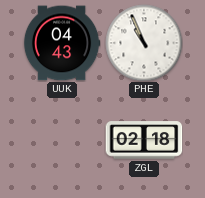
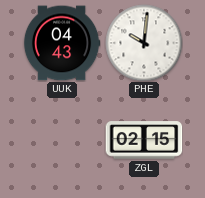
PHE: 10:56 -> 10:01
ZGL: 02:18 -> 02:15
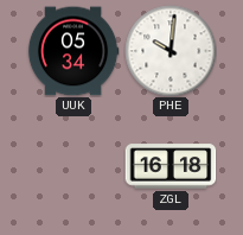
UUK: 04:43 -> 05:34
ZGL: 02:15 -> 16:18
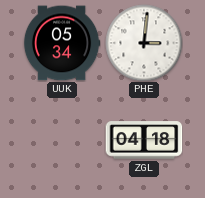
PHE: 10:01 -> 3:01
ZGL: 16:18 -> 04:18
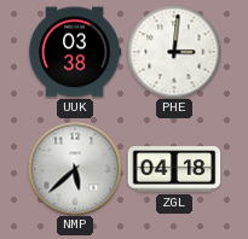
UUK: 05:34 -> 03:38
NMP: none -> 5:38
